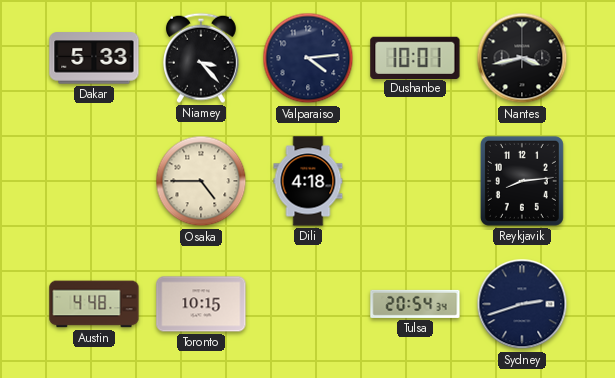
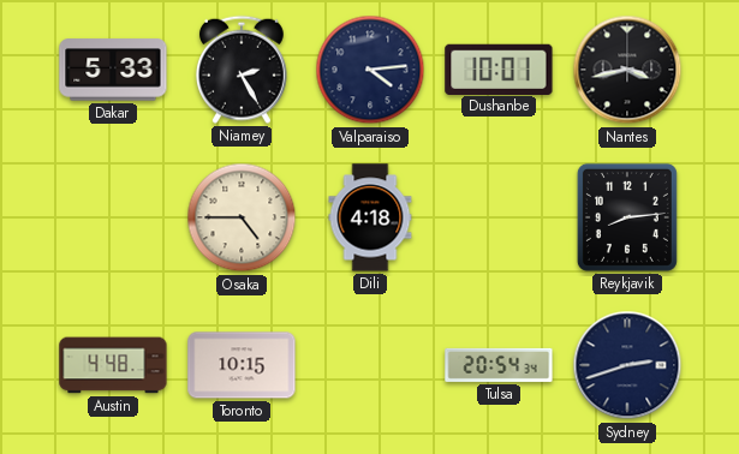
Niamey: 3:23 -> 2:25
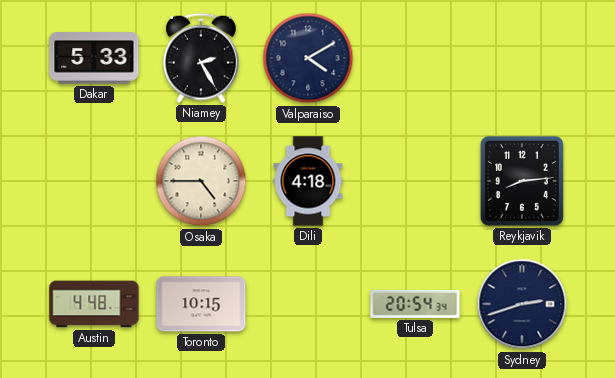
Valparaiso: 4:14 -> 4:10
Dushanbe: 10:01 -> none
Nantes: 3:43 -> none
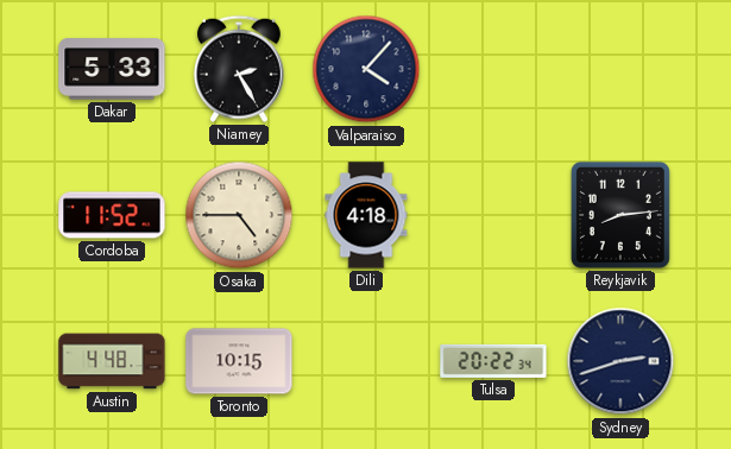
Valparaiso: 4:10 -> 4:07
Cordoba: none -> 11:52
Tulsa: 20:54 -> 20:22
